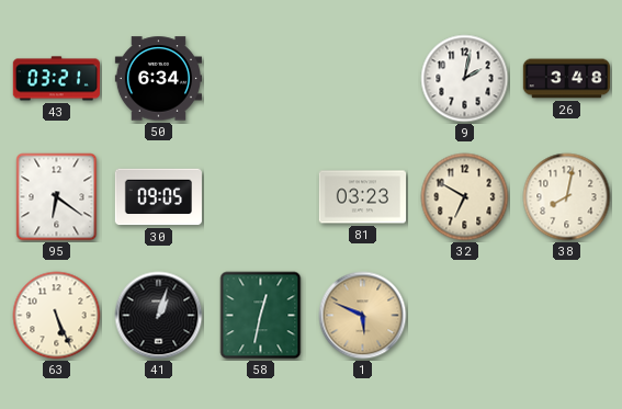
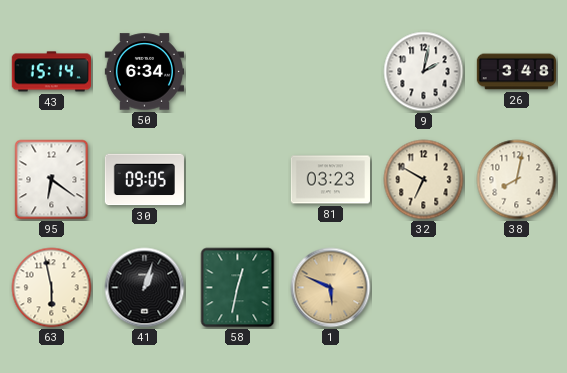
43: 03:21 -> 15:14
63: 5:26 -> 5:58
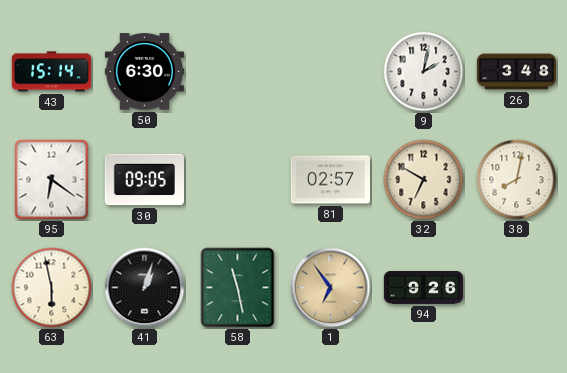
50: 6:34 -> 6:30
81: 03:23 -> 02:57
58: 12:32 -> 11:28
1: 5:49 -> 6:54
94: none -> 9:26
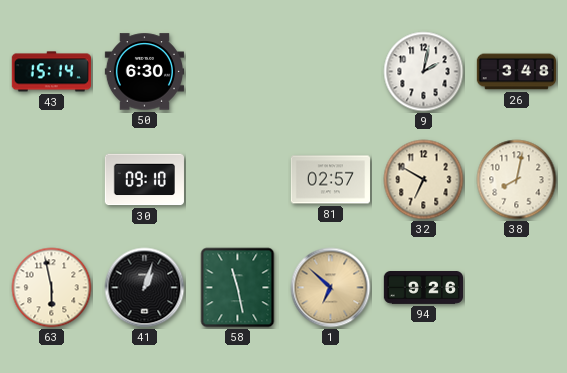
95: 6:21 -> none
30: 09:05 -> 09:10
1: 6:54 -> 6:52
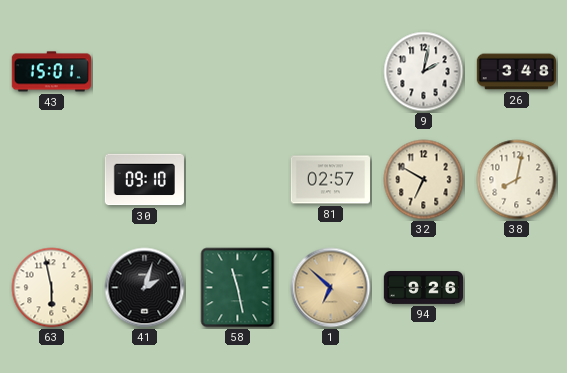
43: 15:14 -> 15:01
50: 6:30 -> none
41: 1:03 -> 2:03
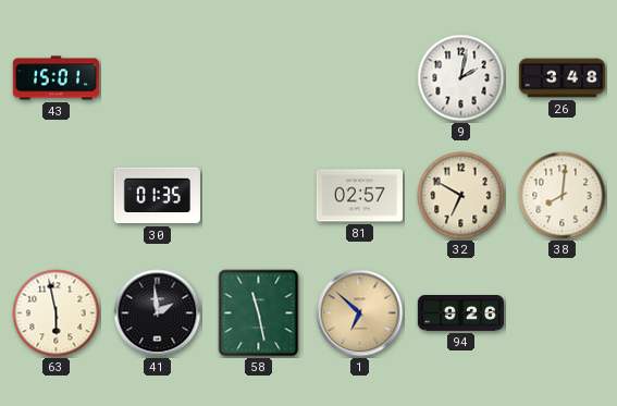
30: 09:10 -> 01:35
38: 8:02 -> 8:01
41: 2:03 -> 1:59
